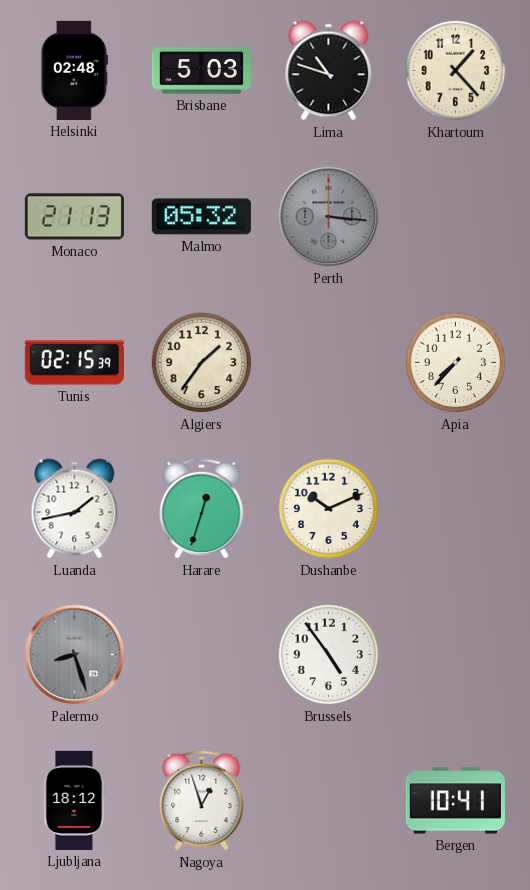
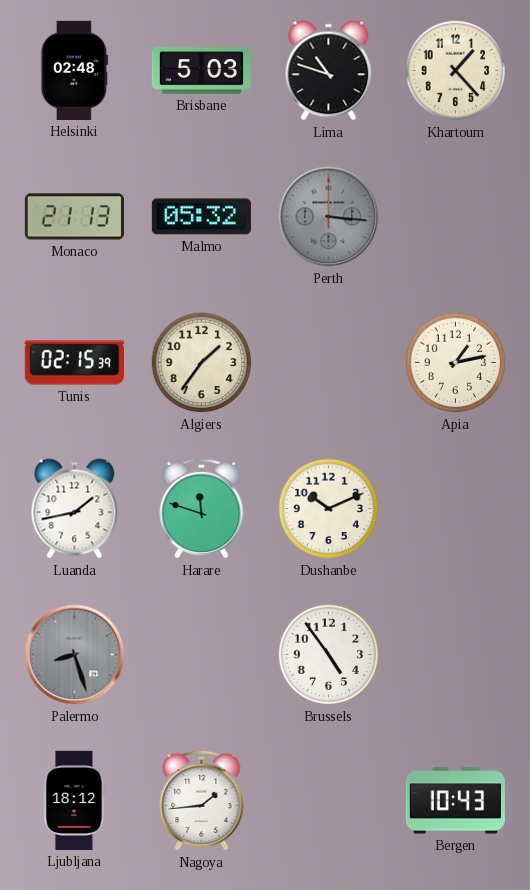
Apia: 7:37 -> 1:13
Harare: 12:33 -> 11:48
Nagoya: 12:57 -> 1:44
Bergen: 10:41 -> 10:43
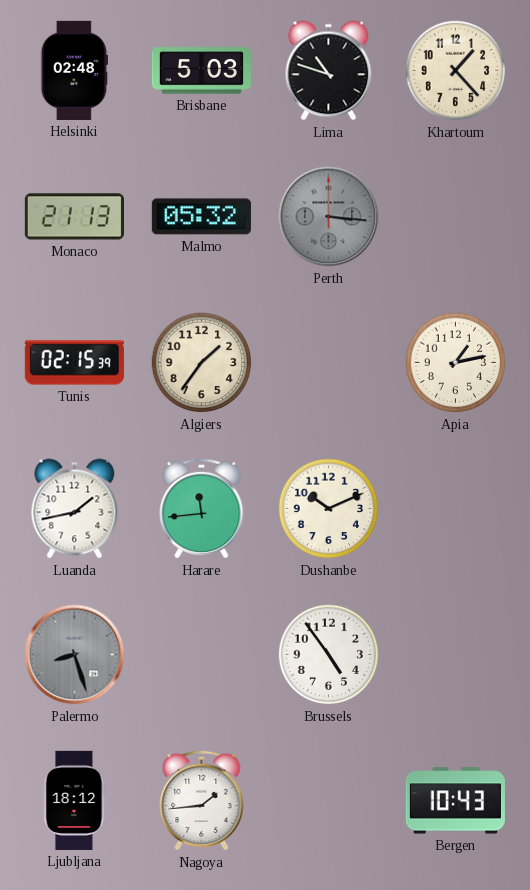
Harare: 11:48 -> 11:44
